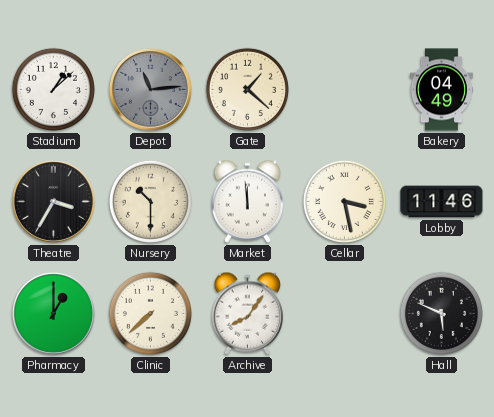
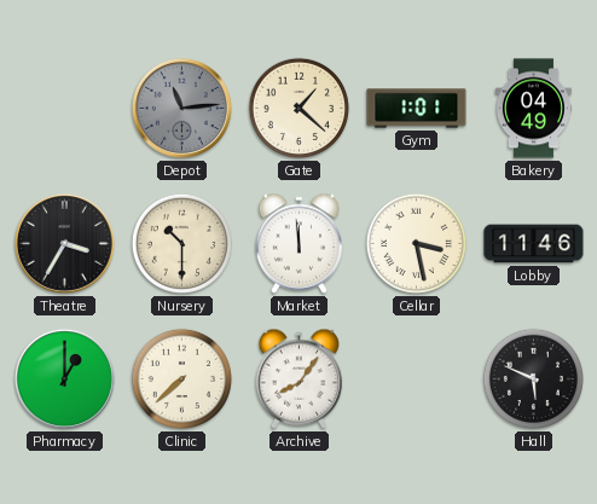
Stadium: 1:08 -> none
Gym: none -> 1:01
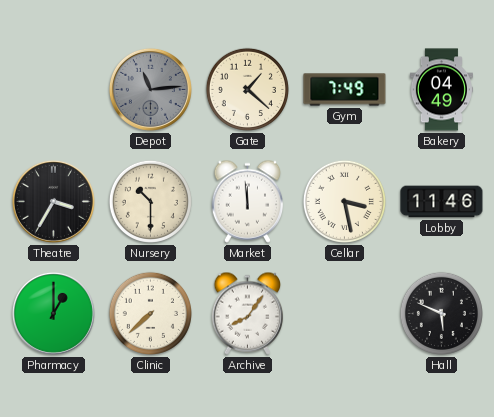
Gym: 1:01 -> 7:49
